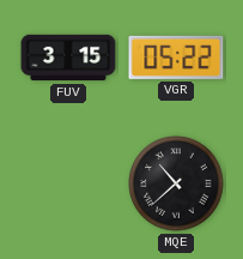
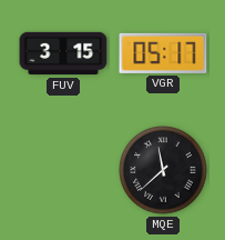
VGR: 05:22 -> 05:17
MQE: 10:38 -> 11:38
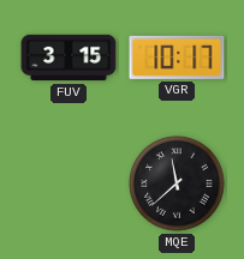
VGR: 05:17 -> 10:17
